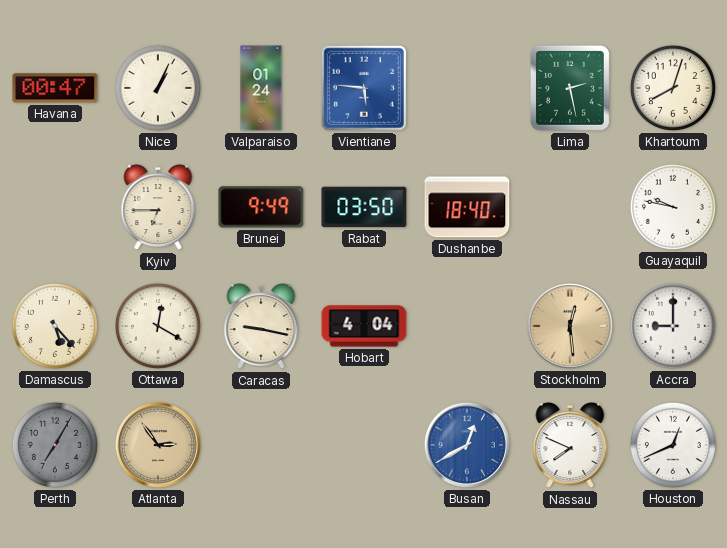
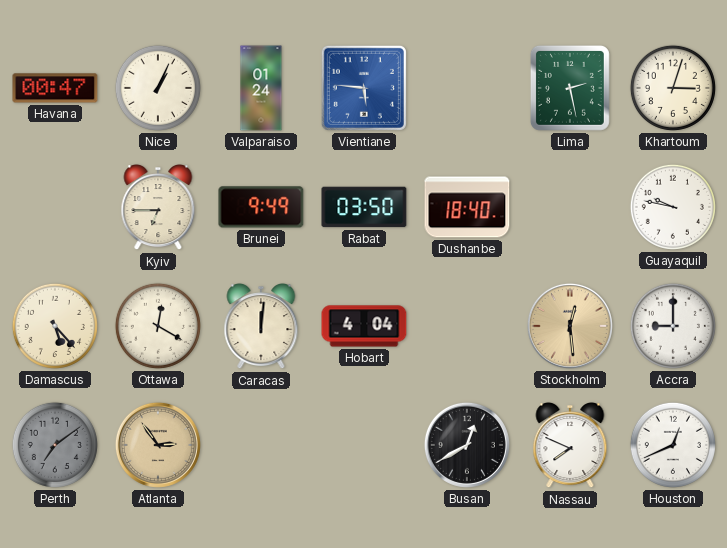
Khartoum: 8:03 -> 3:03
Caracas: 9:17 -> 12:01
Perth: 7:05 -> 7:09
Busan dial: blue -> black
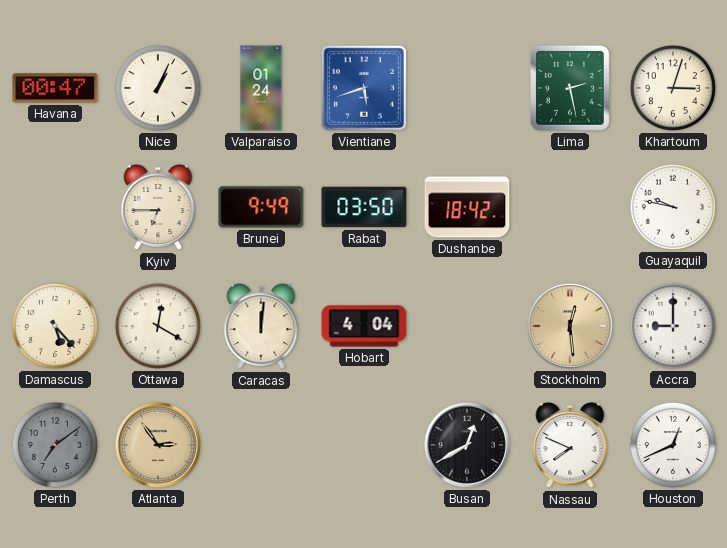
Vientiane: 5:46 -> 5:42
Dushanbe: 18:40 -> 18:42
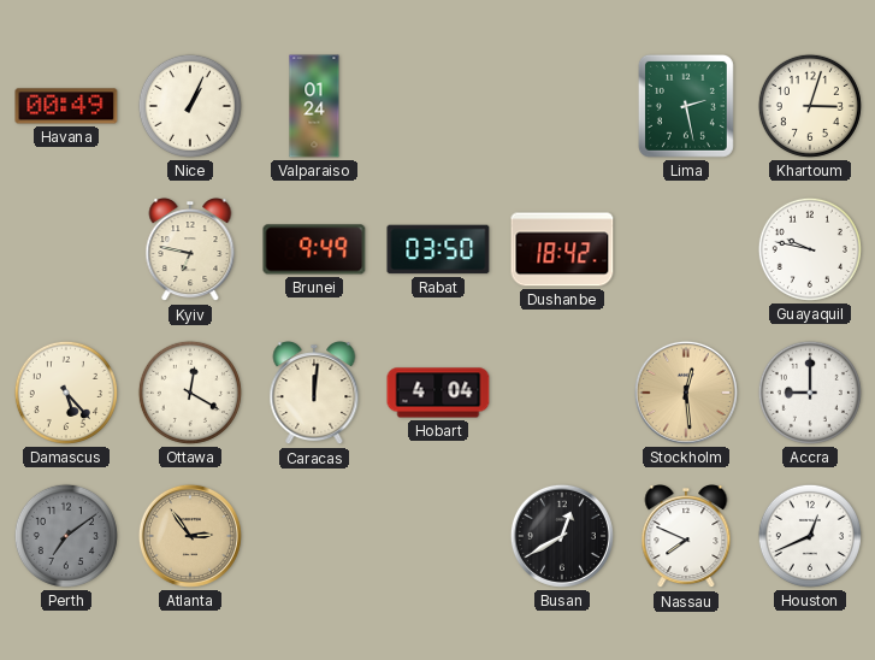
Havana: 00:47 -> 00:49
Vientiane: 5:42 -> none
Kyiv: 6:45 -> 6:47
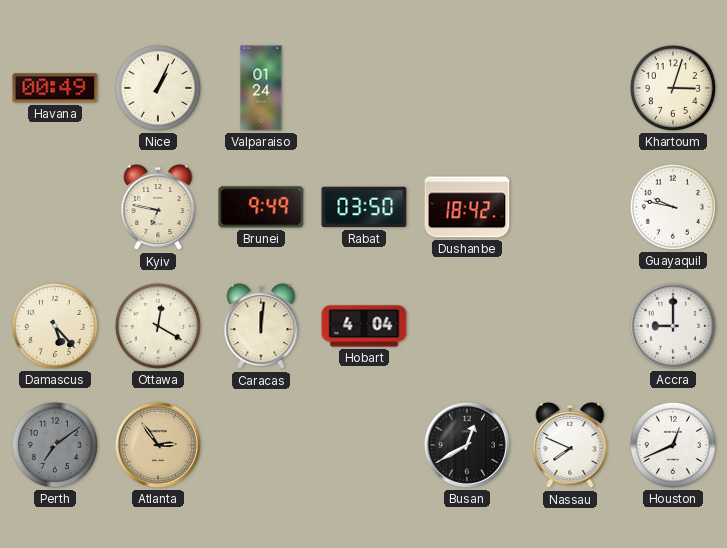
Lima: 2:28 -> none
Stockholm: 12:29 -> none
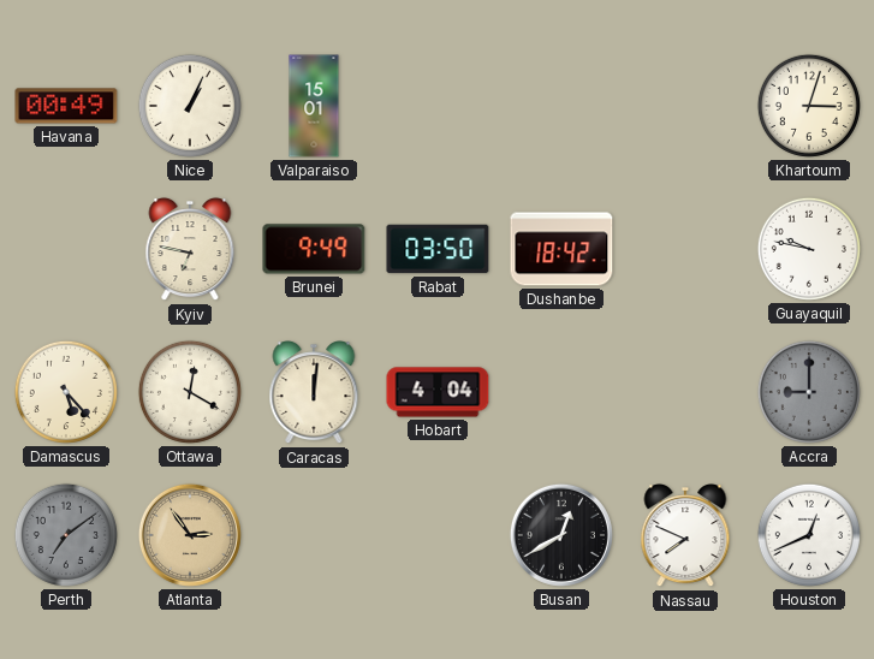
Valparaiso: 01:24 -> 15:01
Accra dial: white -> grey
